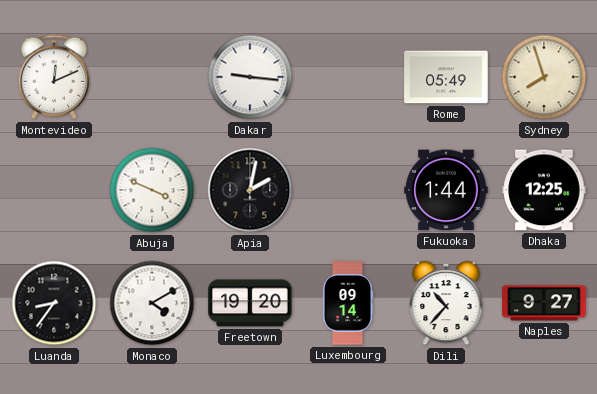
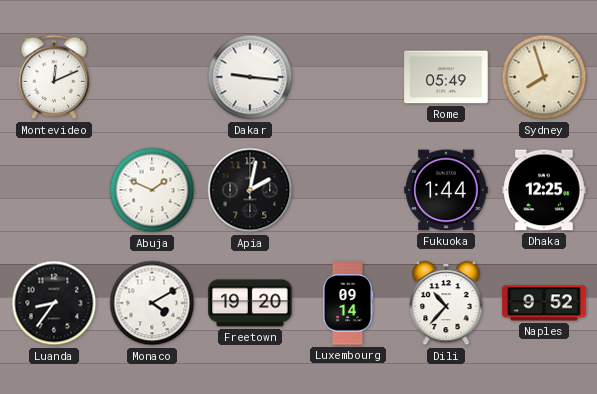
Abuja: 3:49 -> 1:49
Naples: 9:27 -> 9:52
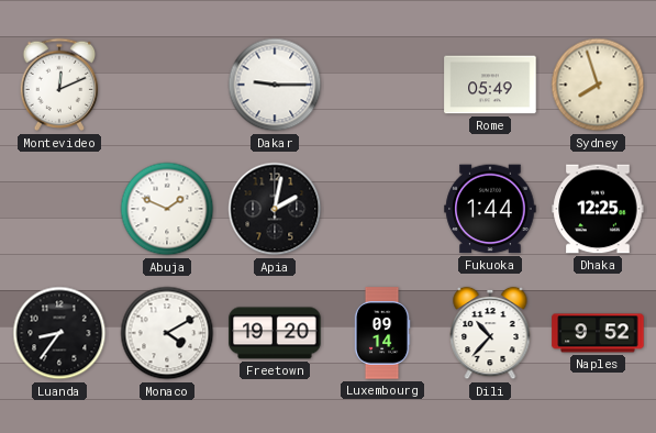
Dakar: 9:16 -> 9:15
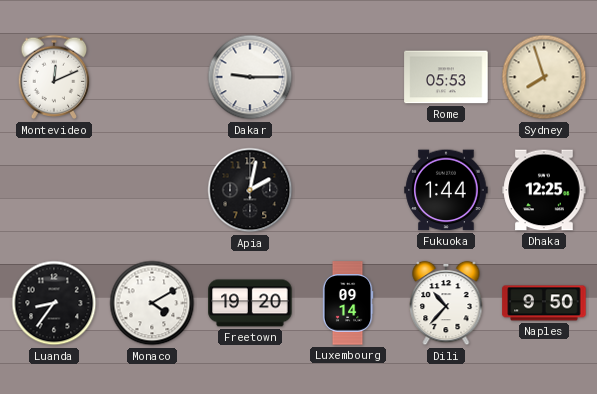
Rome: 05:49 -> 05:53
Abuja: 1:49 -> none
Naples: 9:52 -> 9:50
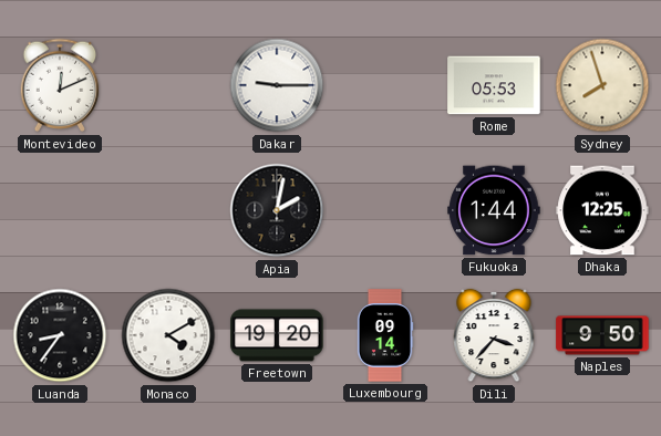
Dili: 10:37 -> 3:37
